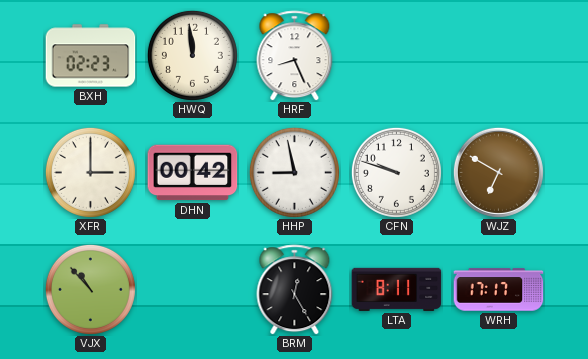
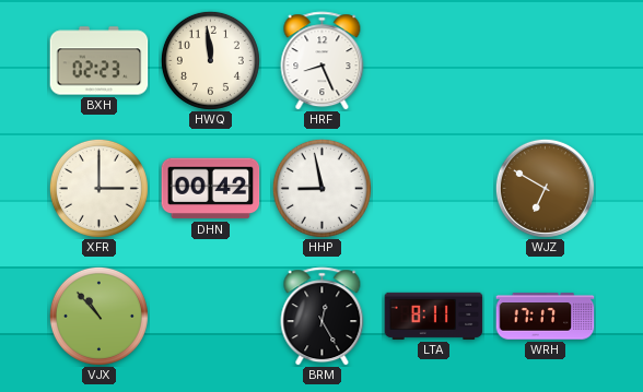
CFN: 9:48 -> none
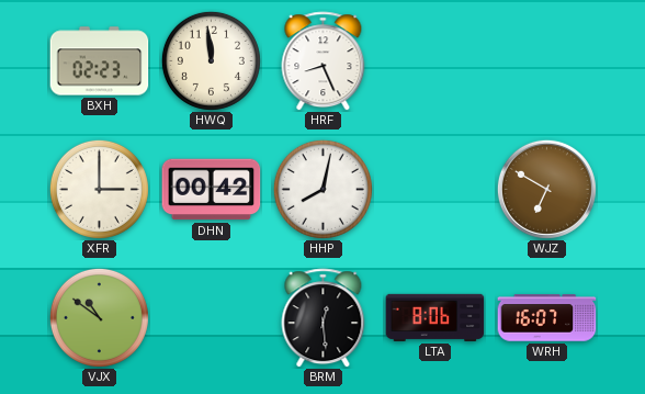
HHP: 8:58 -> 8:02
VJX: 10:53 -> 10:51
BRM: 12:25 -> 12:29
LTA: 8:11 -> 8:06
WRH: 17:17 -> 16:07
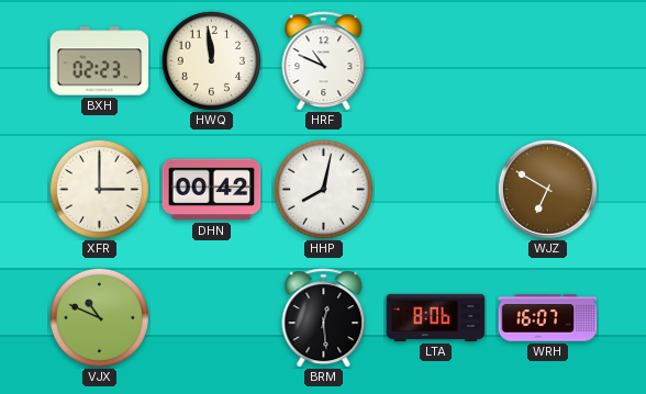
HRF: 8:26 -> 10:49
VJX: 10:51 -> 10:49
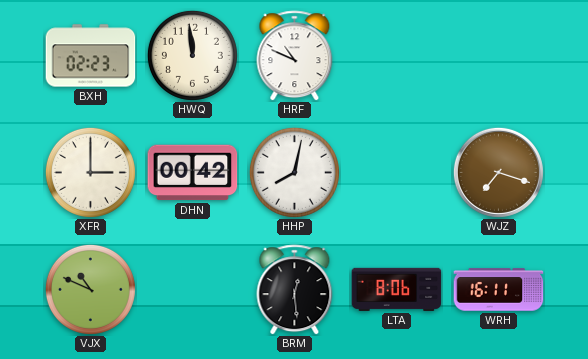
WJZ: 6:50 -> 7:18
WRH: 16:07 -> 16:11
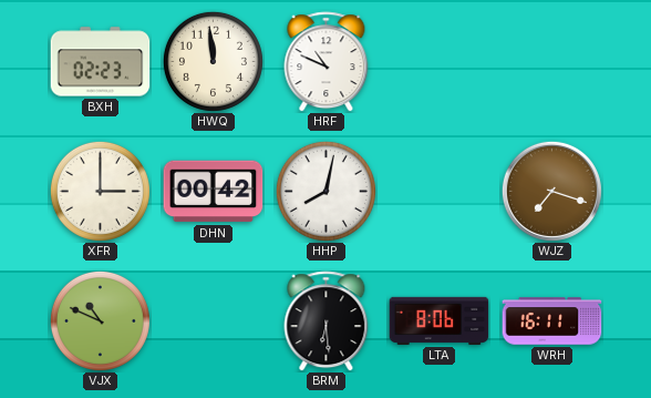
BRM: 12:29 -> 6:29
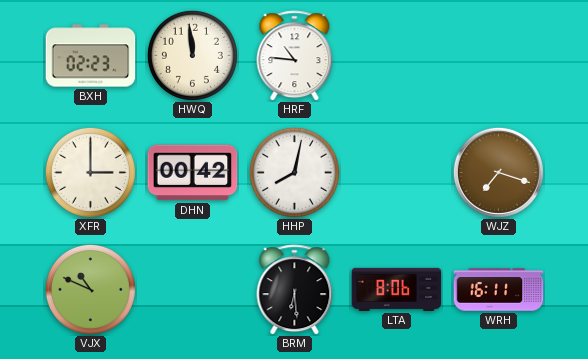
HRF: 10:49 -> 10:46
